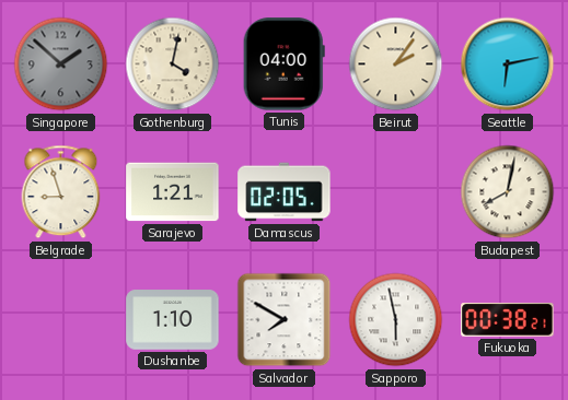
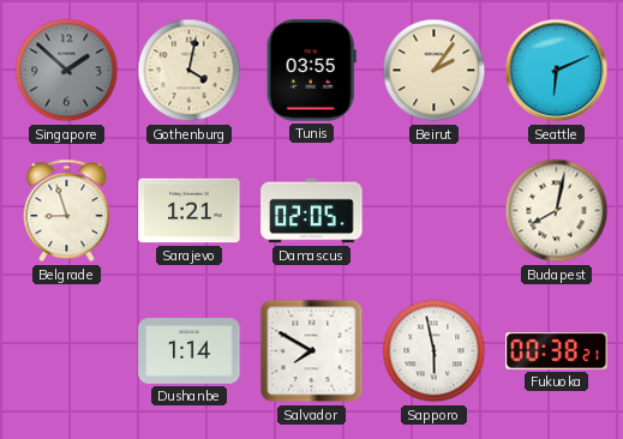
Tunis: 04:00 -> 03:55
Seattle: 6:13 -> 6:11
Dushanbe: 1:10 -> 1:14
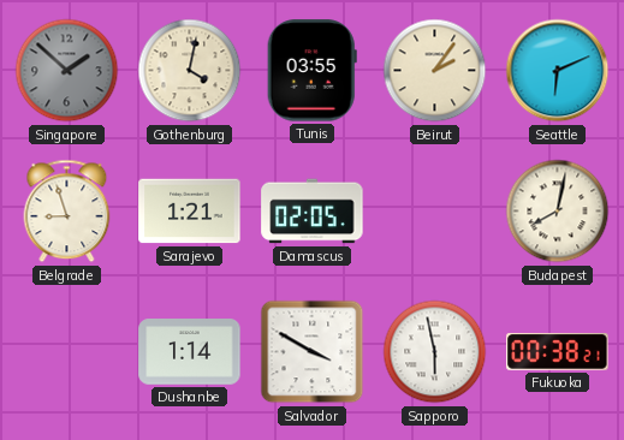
Salvador: 7:50 -> 3:50
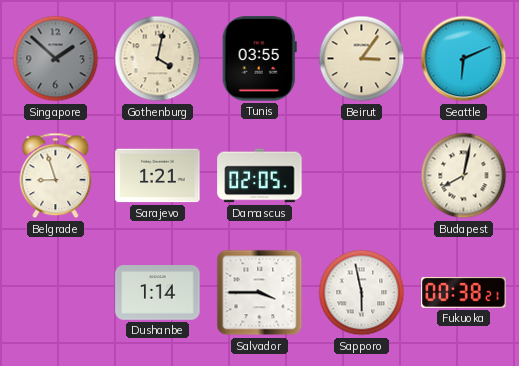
Beirut: 2:06 -> 3:06
Salvador: 3:50 -> 3:45
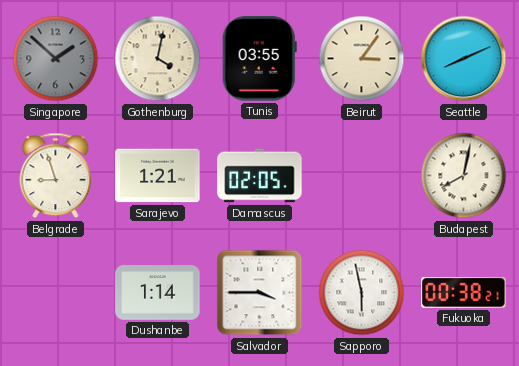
Seattle: 6:11 -> 8:11
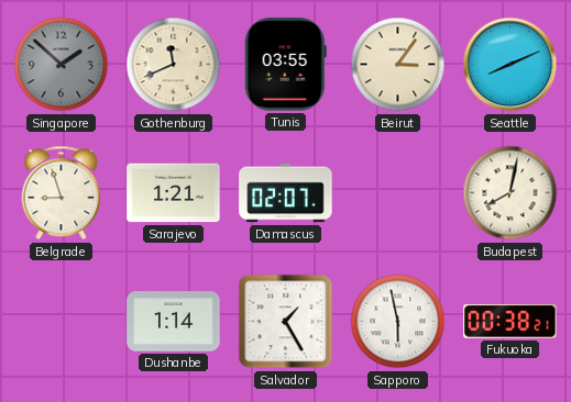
Gothenburg: 4:02 -> 11:41
Damascus: 02:05 -> 02:07
Salvador: 3:45 -> 1:25
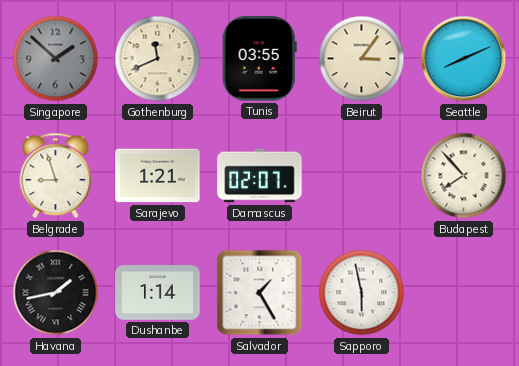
Budapest: 8:02 -> 7:53
Havana: none -> 1:43
Fukuoka: 00:38 -> none
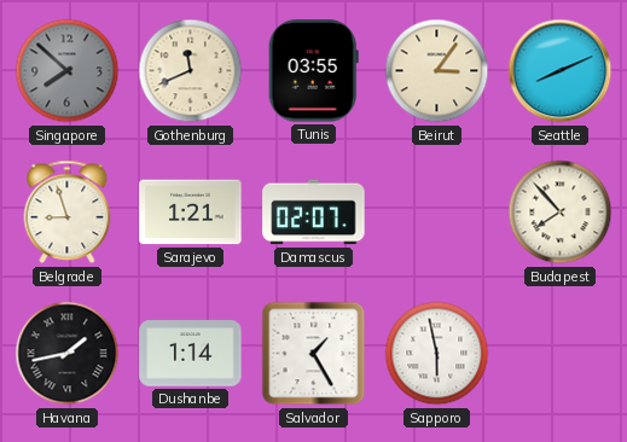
Singapore: 1:52 -> 7:52
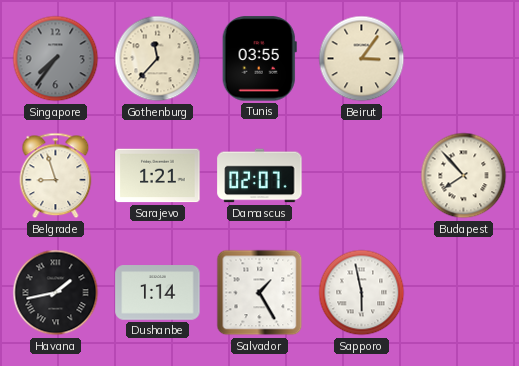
Singapore: 7:52 -> 7:36
Gothenburg: 11:41 -> 11:37
Seattle: 8:11 -> none
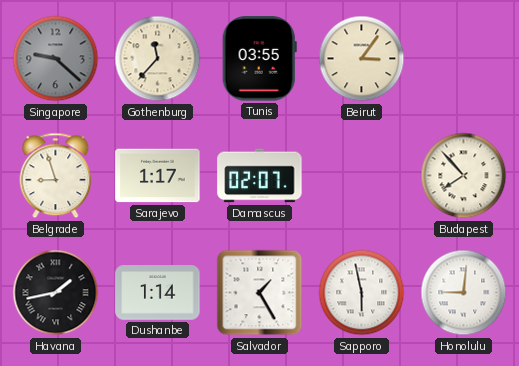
Singapore: 7:36 -> 9:22
Sarajevo: 1:21 -> 1:17
Honolulu: none -> 9:01
